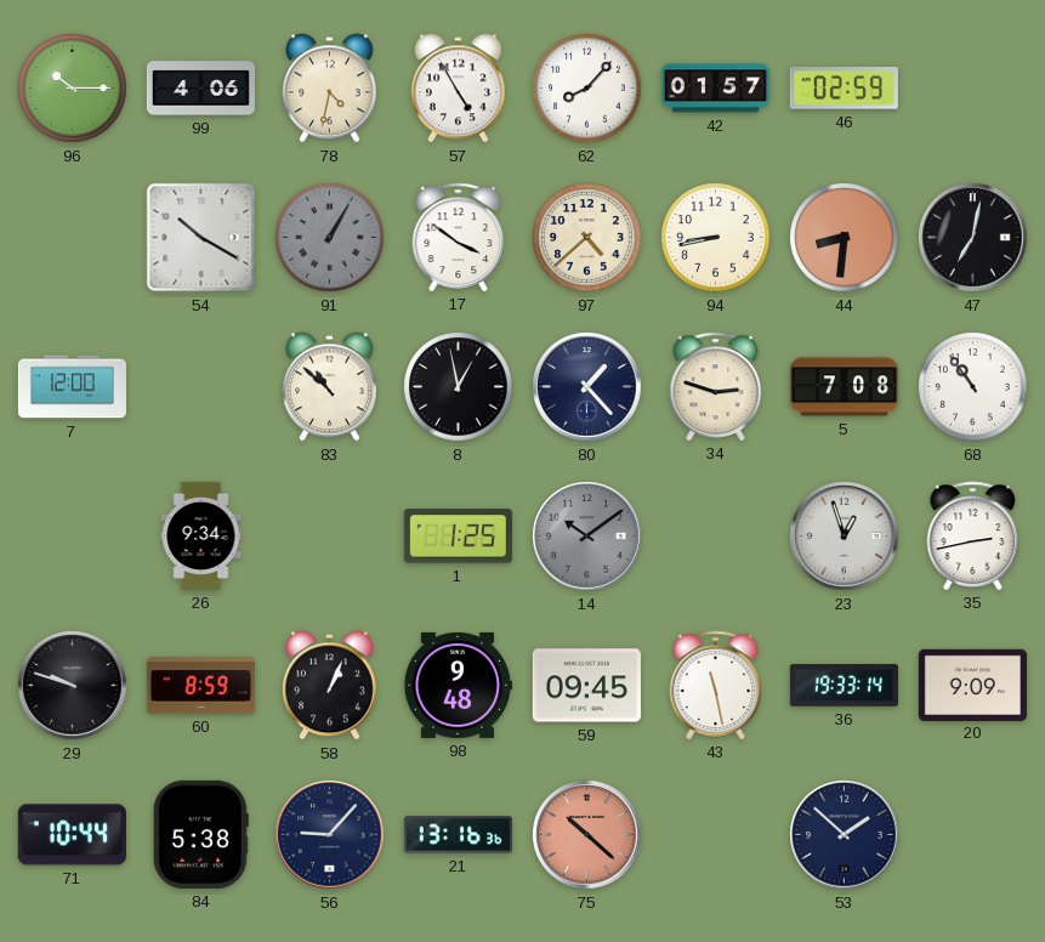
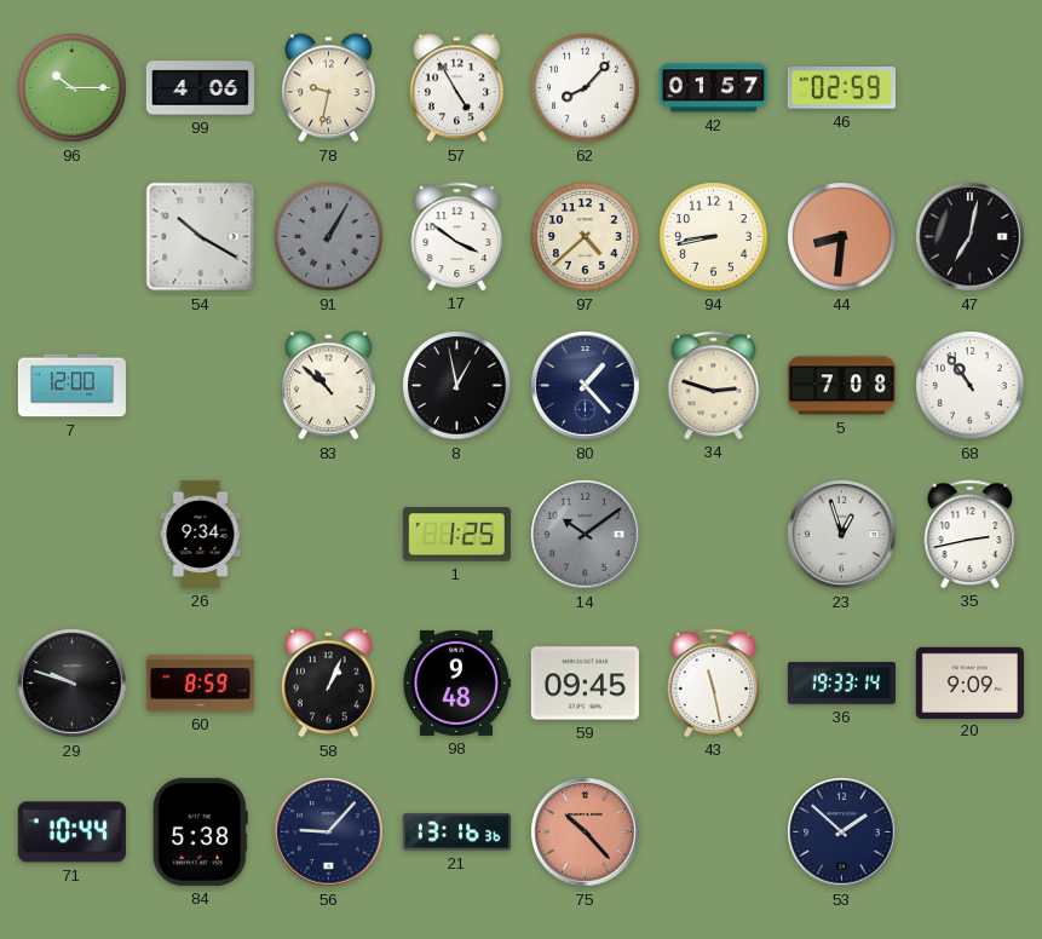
78: 4:32 -> 9:32
75: 10:22 -> 10:23
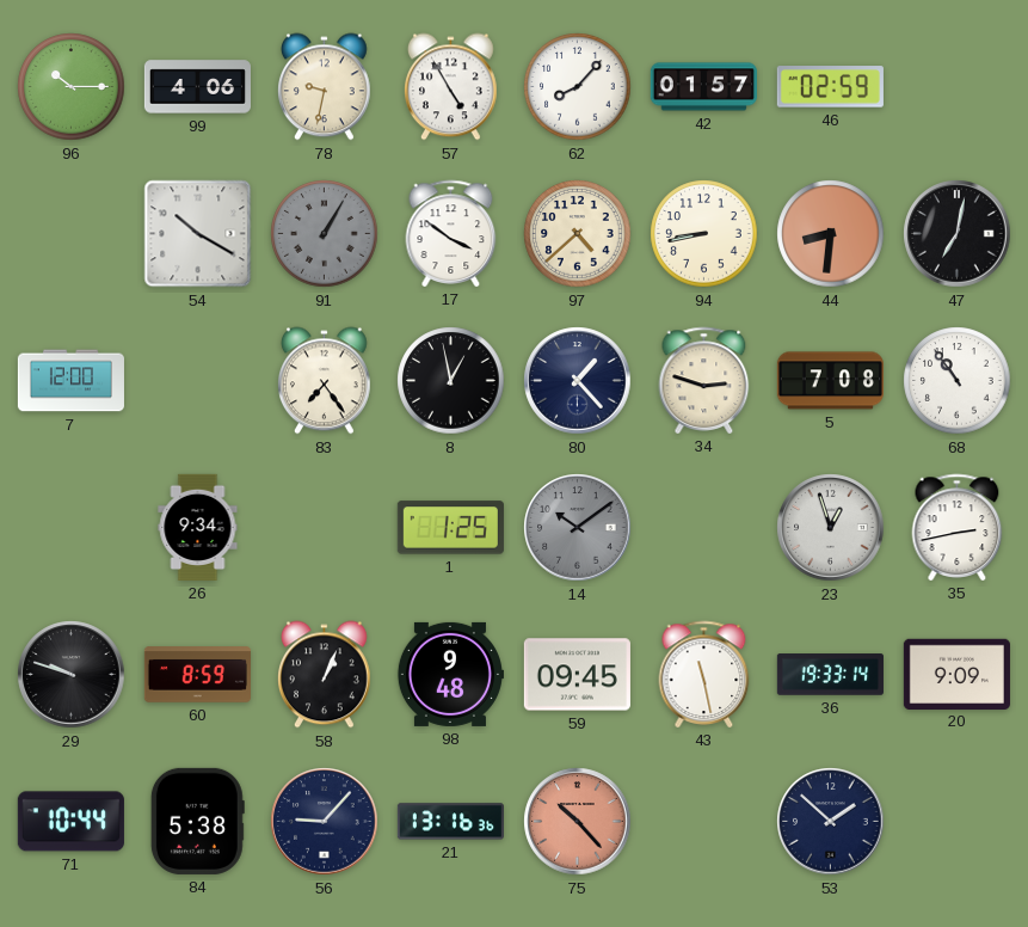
83: 10:52 -> 7:24
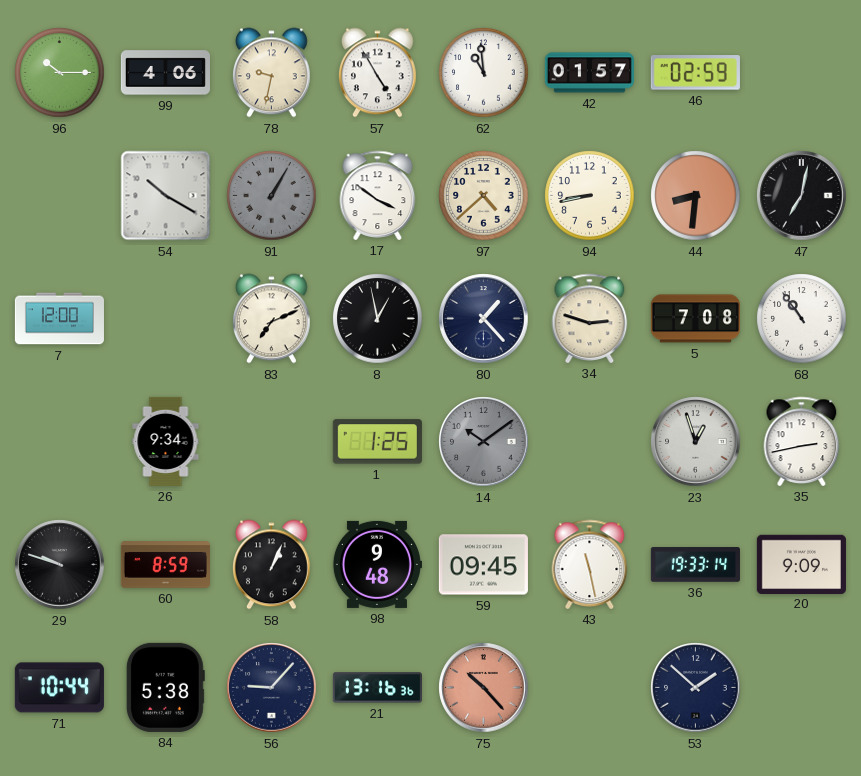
62: 8:07 -> 10:59
83: 7:24 -> 7:11
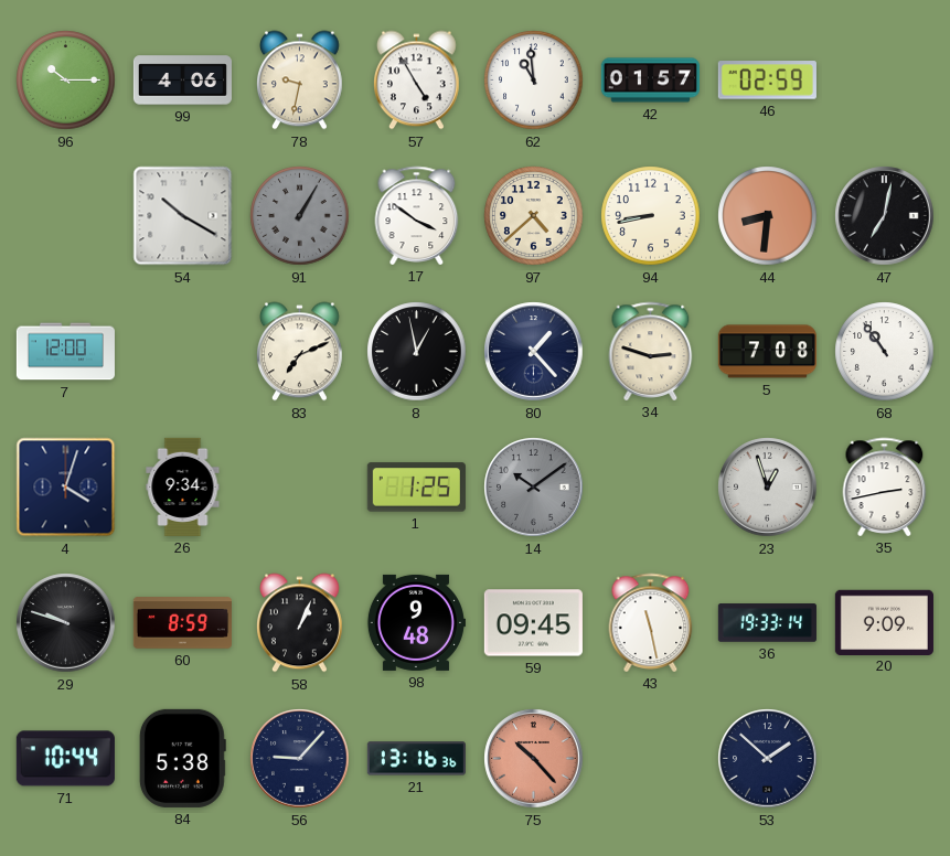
4: none -> 4:03
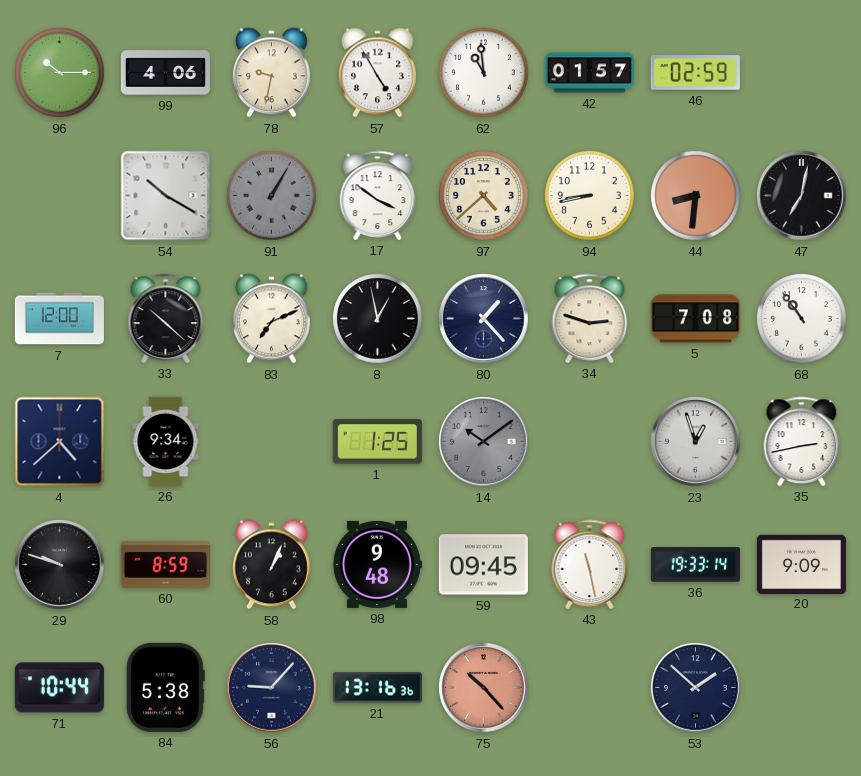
33: none -> 10:22
4: 4:03 -> 4:38
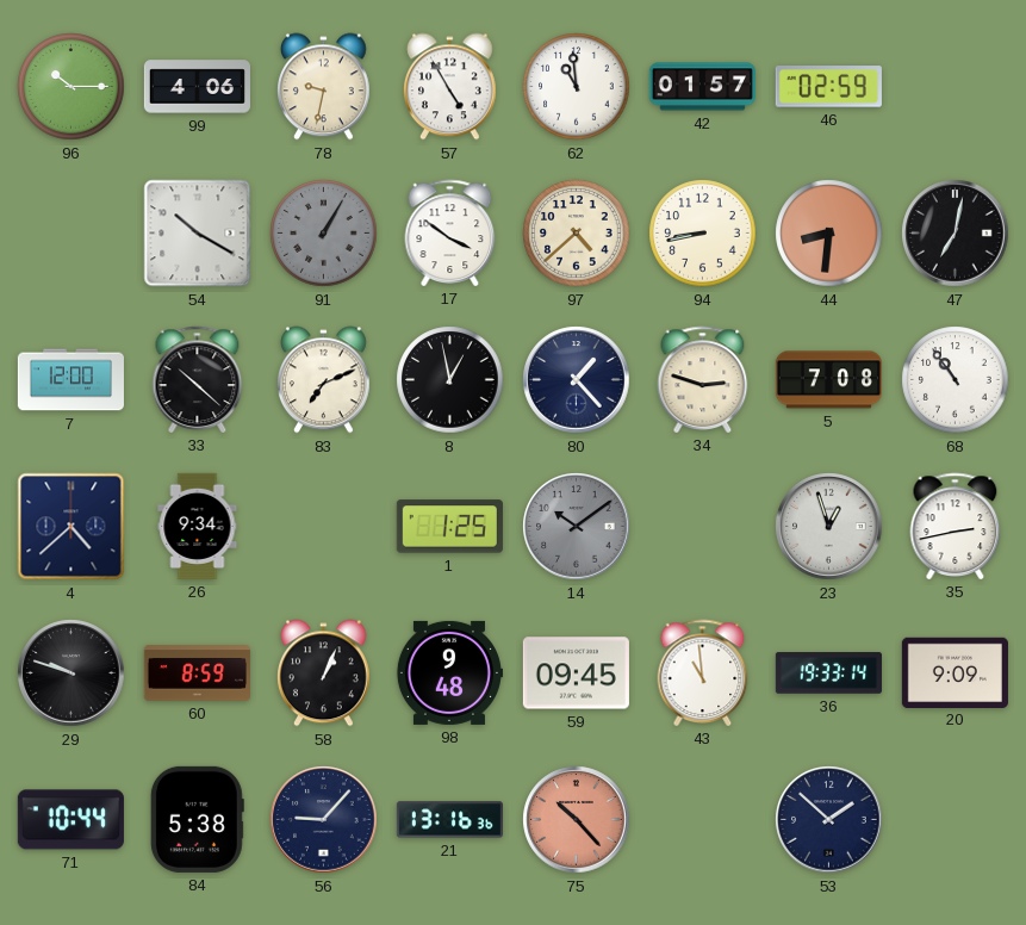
43: 11:28 -> 10:59
